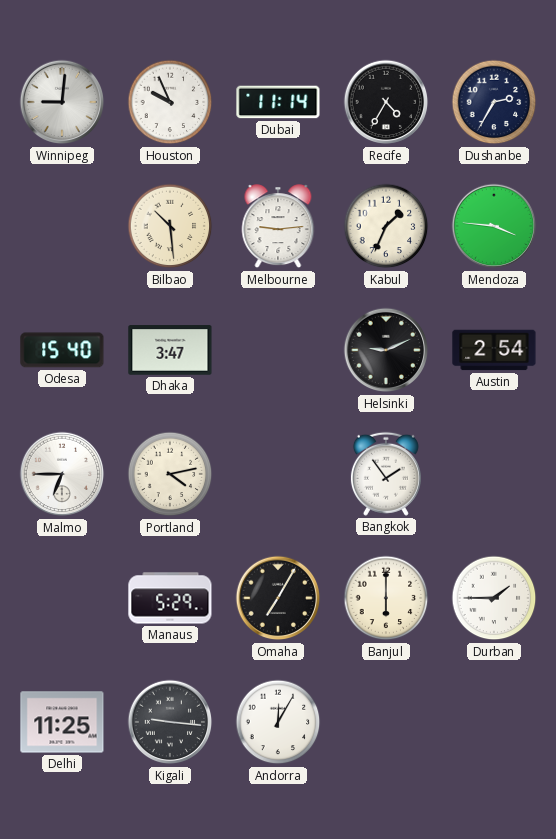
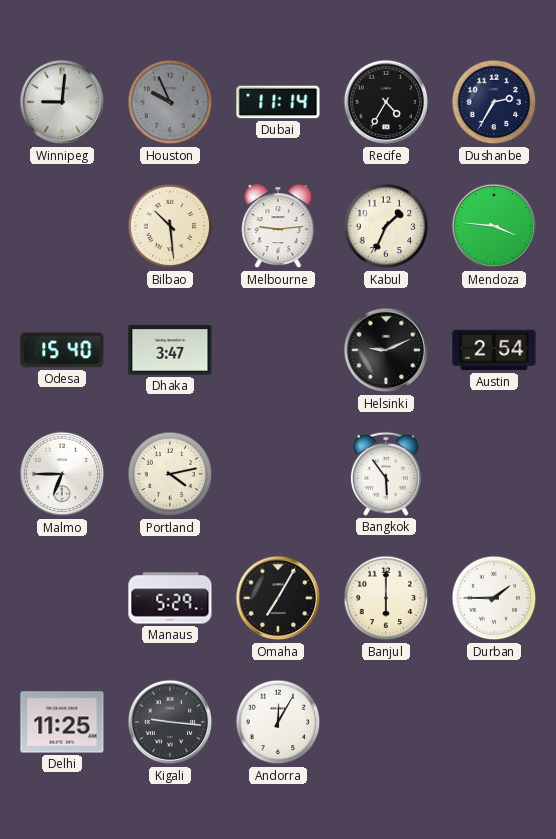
Houston dial: white -> grey
Bangkok: 1:54 -> 5:54
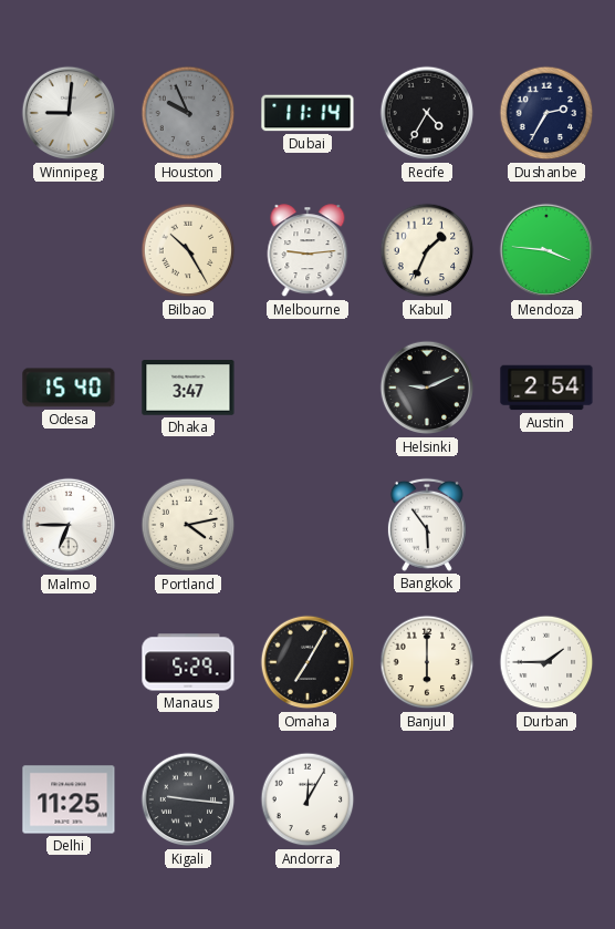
Bilbao: 10:29 -> 10:25
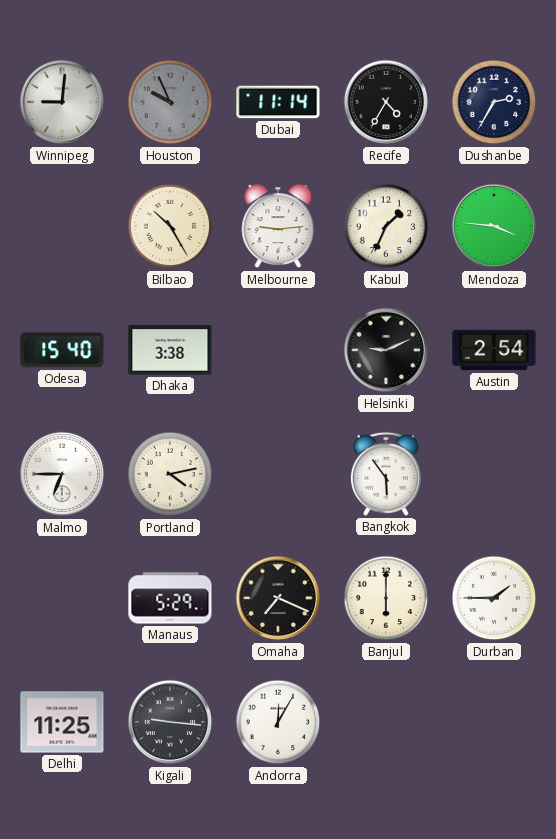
Dhaka: 3:47 -> 3:38
Omaha: 7:05 -> 7:19
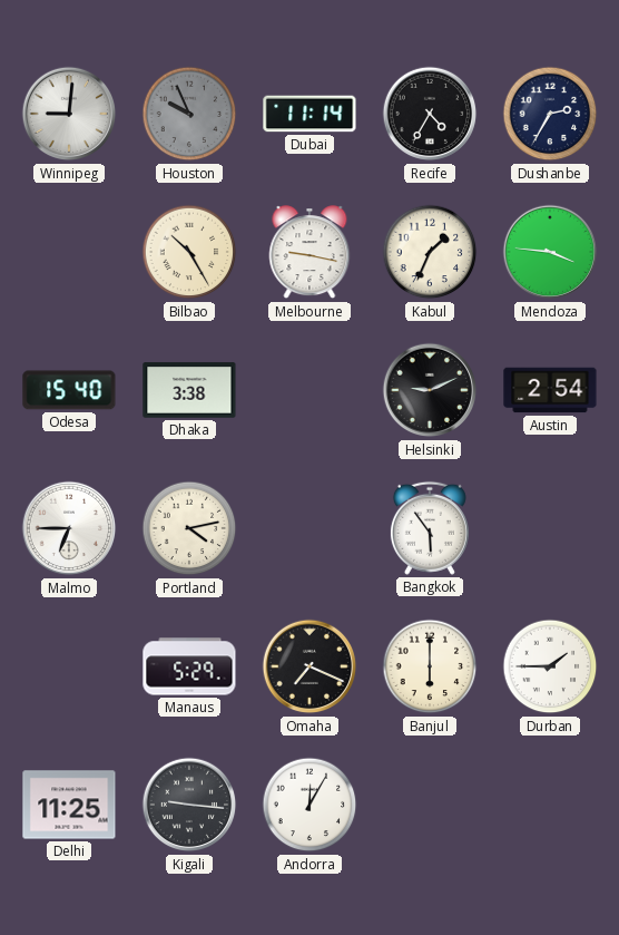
Melbourne: 9:14 -> 9:17
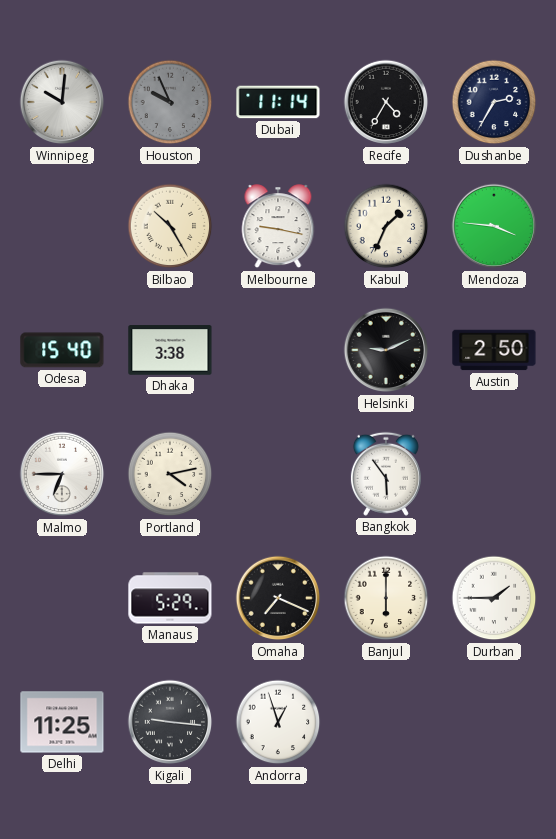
Winnipeg: 9:01 -> 10:01
Austin: 2:54 -> 2:50
Andorra: 12:05 -> 12:57
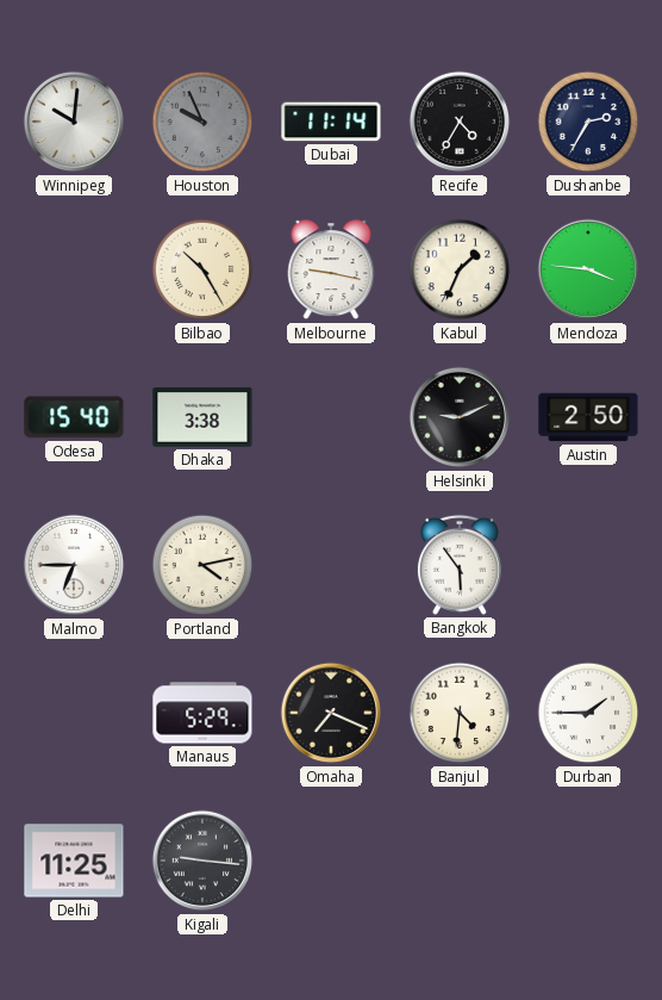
Banjul: 6:00 -> 4:31
Andorra: 12:57 -> none
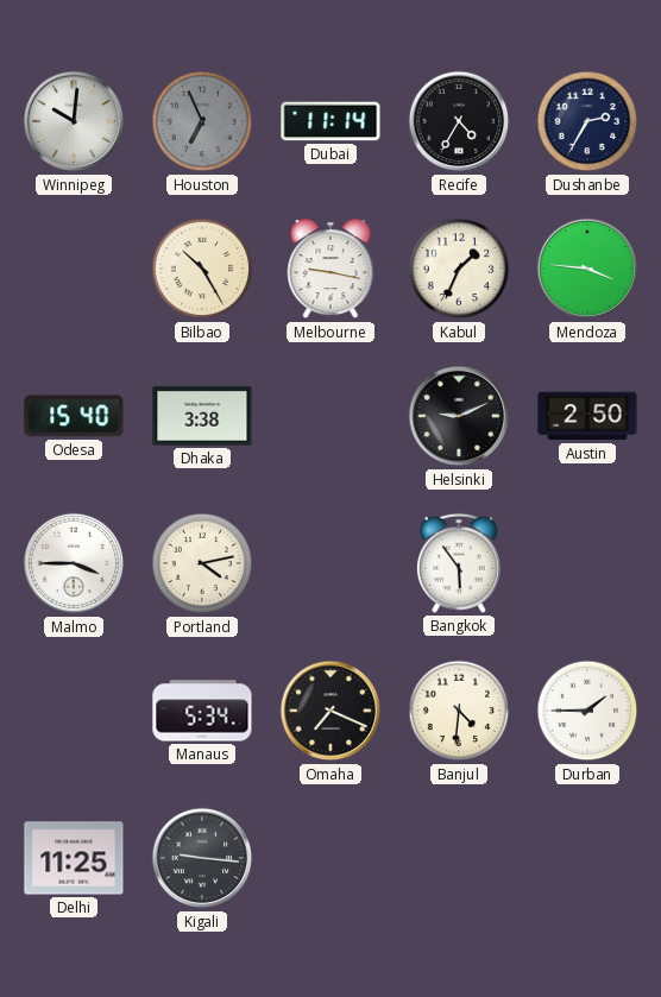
Houston: 9:56 -> 6:56
Malmo: 6:45 -> 3:45
Manaus: 5:29 -> 5:34
